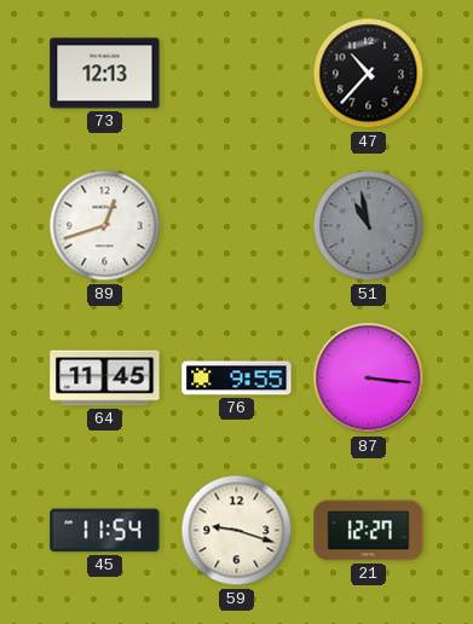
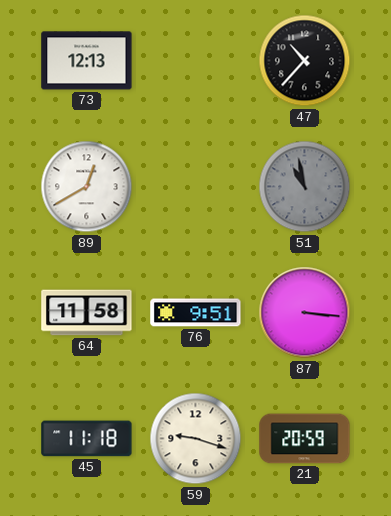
89: 12:42 -> 12:40
64: 11:45 -> 11:58
76: 9:55 -> 9:51
45: 11:54 -> 11:18
21: 12:27 -> 20:59
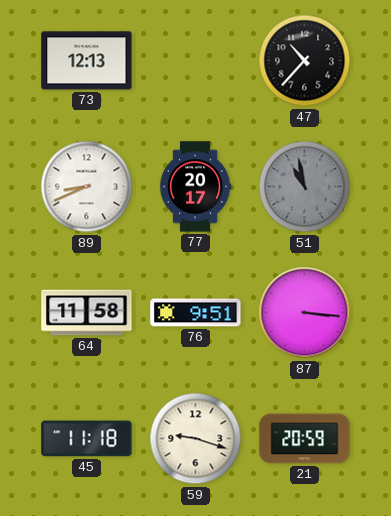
89: 12:40 -> 8:41
77: none -> 20:17
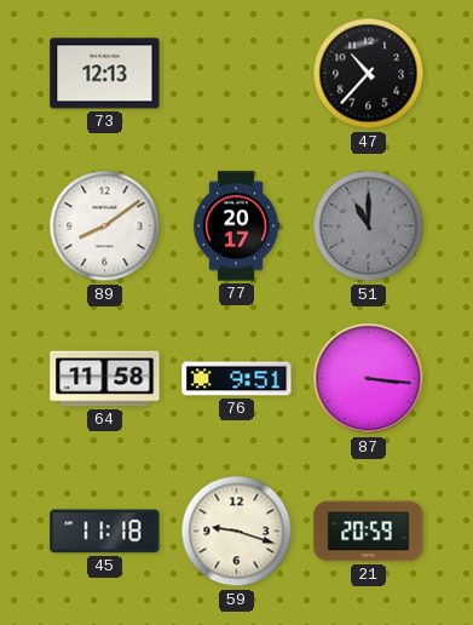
89: 8:41 -> 8:09
51: 10:58 -> 11:00
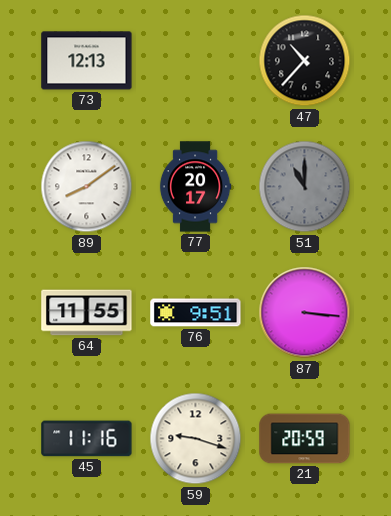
64: 11:58 -> 11:55
45: 11:18 -> 11:16
